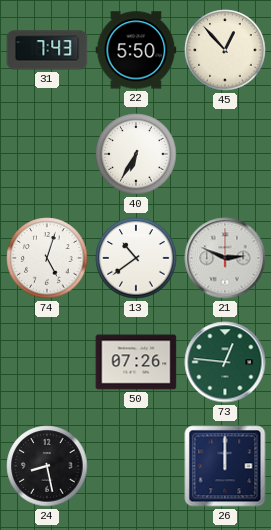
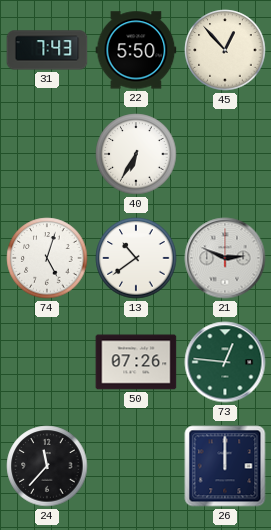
24: 8:28 -> 11:37
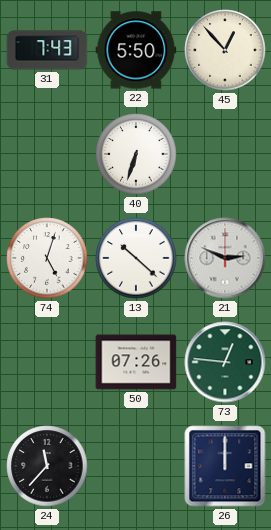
40: 6:35 -> 6:33
13: 10:39 -> 10:22
